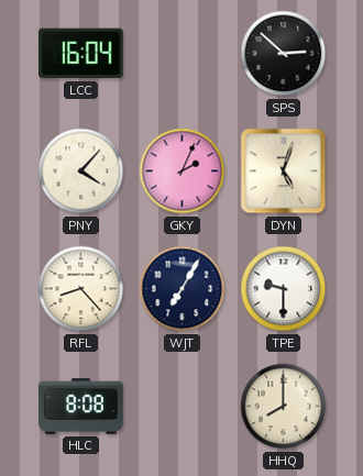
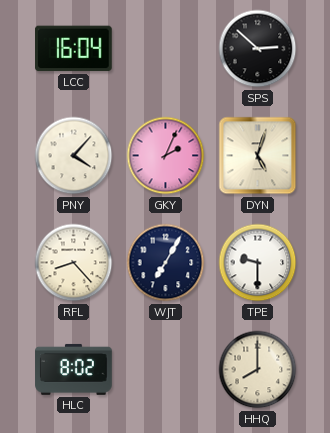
HLC: 8:08 -> 8:02
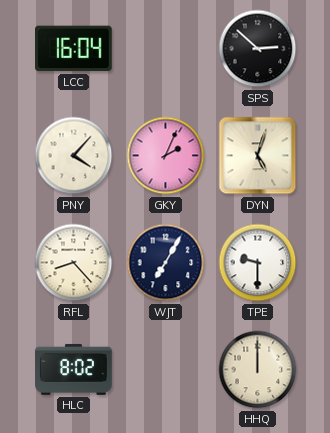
HHQ: 8:00 -> 12:00
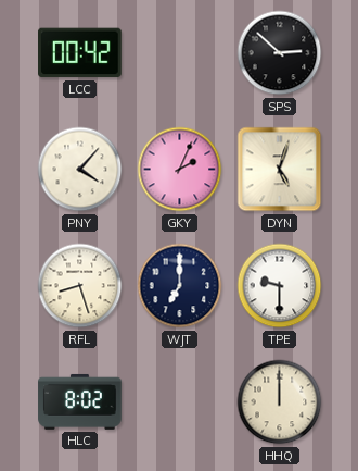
LCC: 16:04 -> 00:42
RFL: 8:23 -> 8:27
WJT: 7:05 -> 7:00
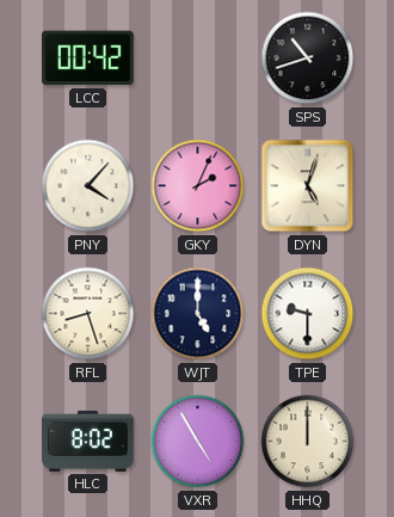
SPS: 2:52 -> 10:42
WJT: 7:00 -> 5:00
VXR: none -> 4:55
